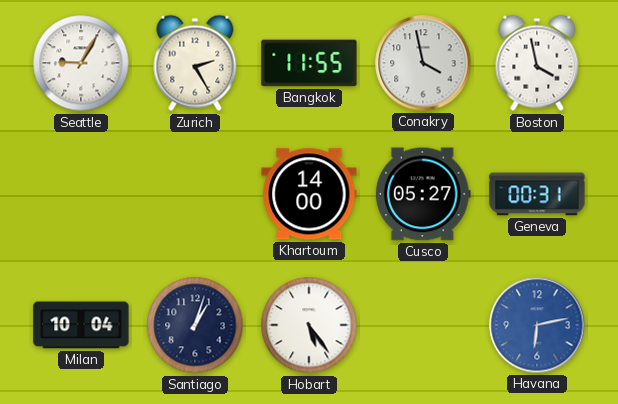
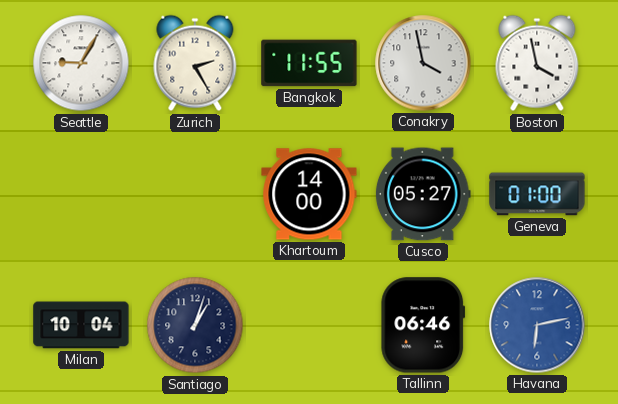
Geneva: 00:31 -> 01:00
Hobart: 5:24 -> none
Tallinn: none -> 06:46
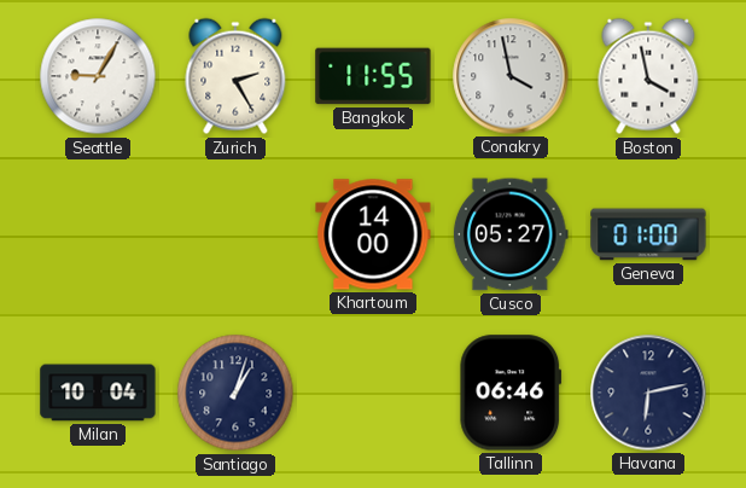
Havana dial: blue -> navy
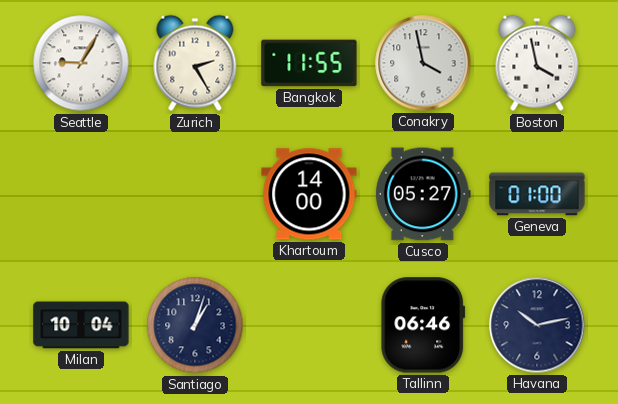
Havana: 6:13 -> 10:13
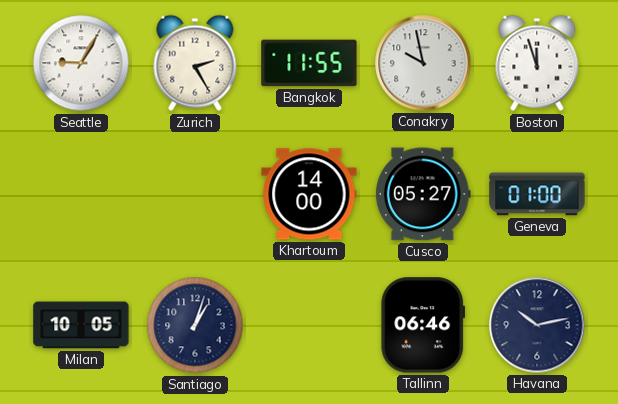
Conakry: 3:58 -> 9:58
Boston: 3:58 -> 11:57
Milan: 10:04 -> 10:05
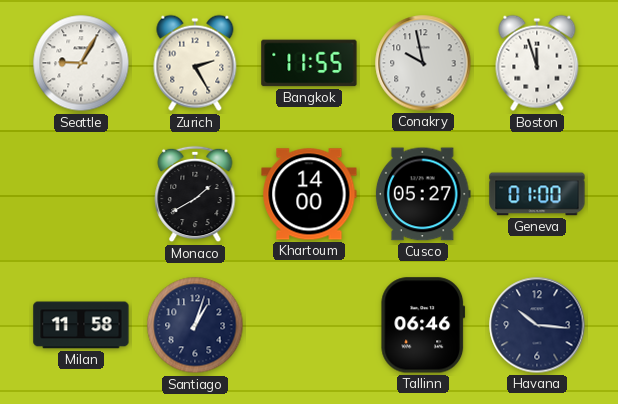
Monaco: none -> 1:40
Milan: 10:05 -> 11:58
Havana: 10:13 -> 10:16
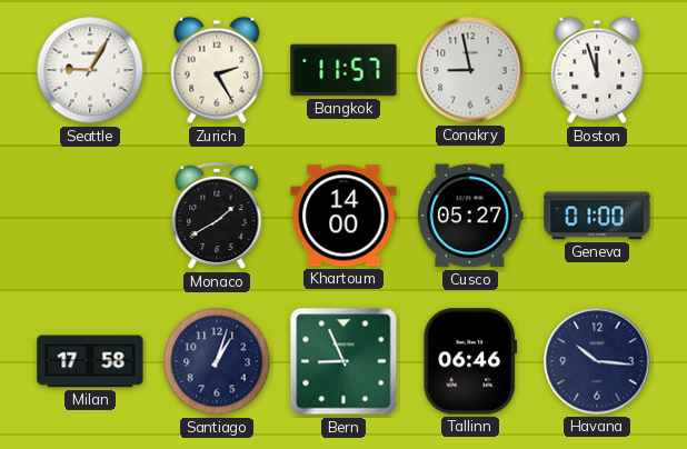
Bangkok: 11:55 -> 11:57
Conakry: 9:58 -> 8:58
Milan: 11:58 -> 17:58
Bern: none -> 8:56
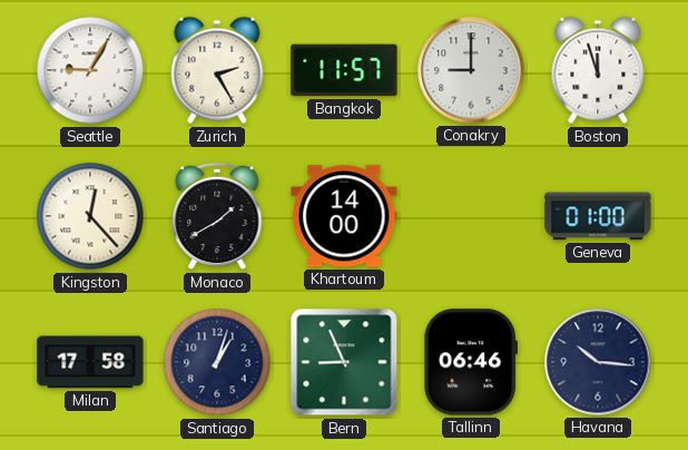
Conakry: 8:58 -> 9:00
Kingston: none -> 12:23
Cusco: 05:27 -> none
